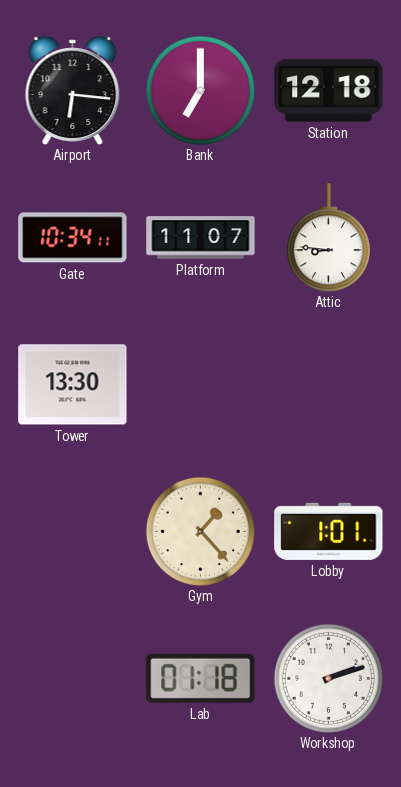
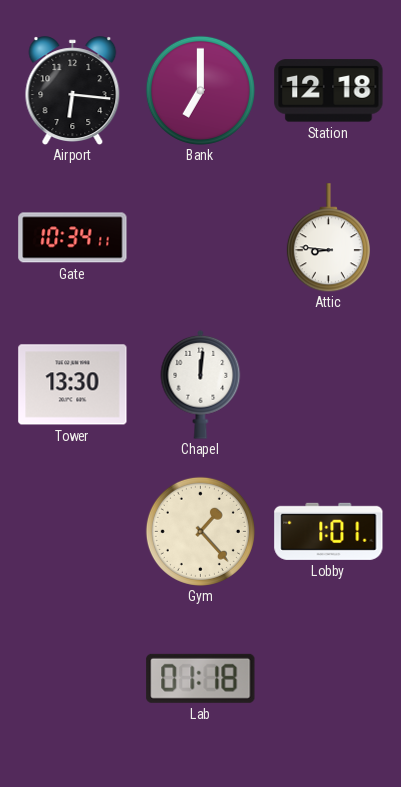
Platform: 11:07 -> none
Chapel: none -> 12:01
Workshop: 2:12 -> none
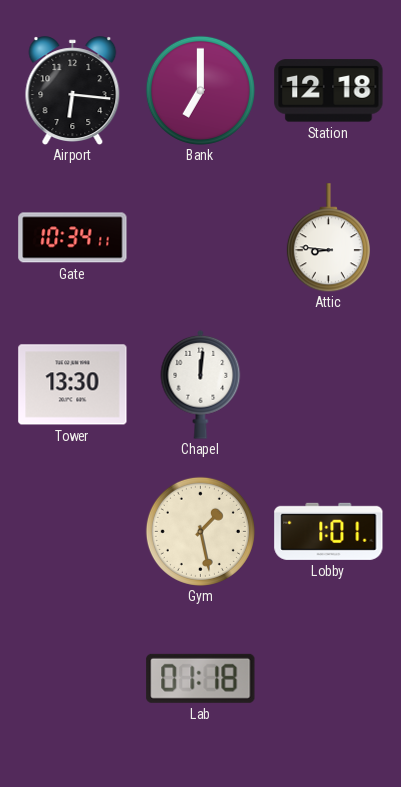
Gym: 1:23 -> 1:28
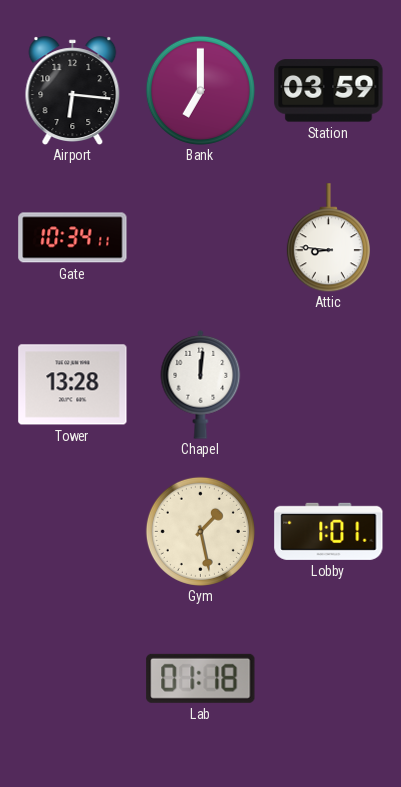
Station: 12:18 -> 03:59
Tower: 13:30 -> 13:28
